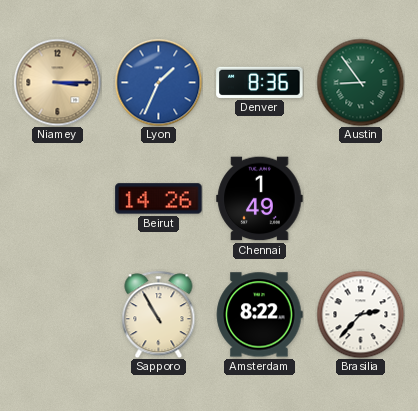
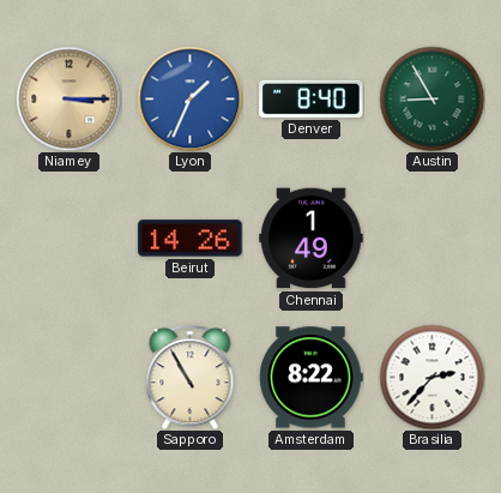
Denver: 8:36 -> 8:40
Austin: 8:54 -> 8:55
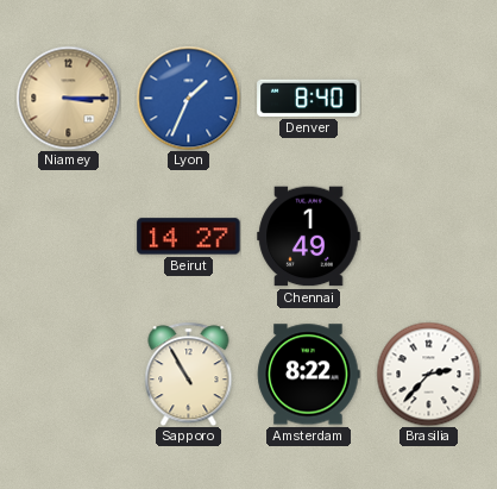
Austin: 8:55 -> none
Beirut: 14:26 -> 14:27
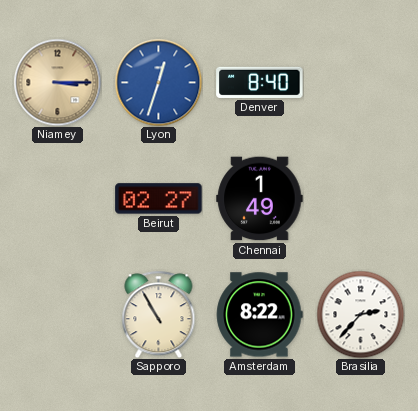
Lyon: 1:34 -> 12:33
Beirut: 14:27 -> 02:27
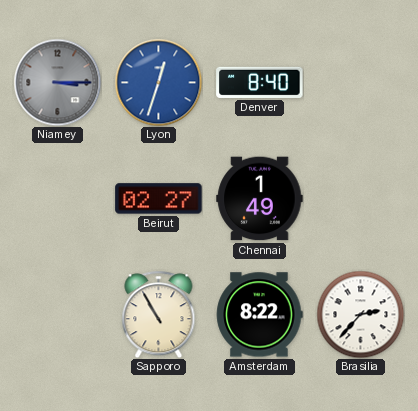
Niamey dial: champagne -> grey
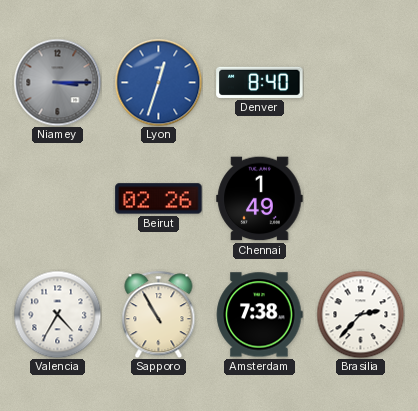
Beirut: 02:27 -> 02:26
Valencia: none -> 4:35
Amsterdam: 8:22 -> 7:38
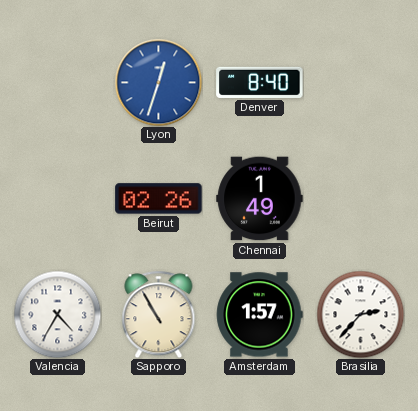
Niamey: 3:15 -> none
Amsterdam: 7:38 -> 1:57
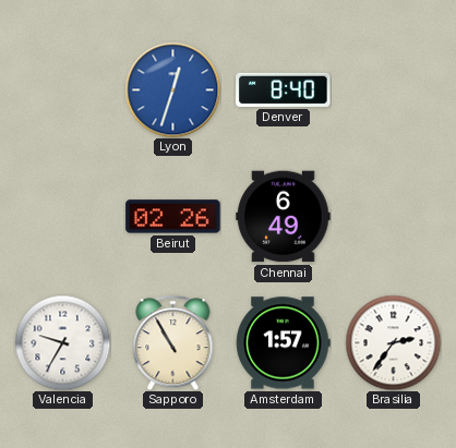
Chennai: 1:49 -> 6:49
Valencia: 4:35 -> 9:35
Brasilia: 2:37 -> 2:36
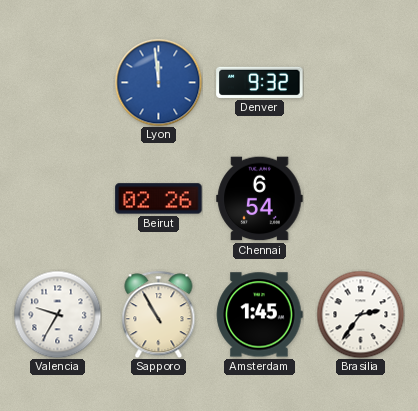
Lyon: 12:33 -> 11:59
Denver: 8:40 -> 9:32
Chennai: 6:49 -> 6:54
Amsterdam: 1:57 -> 1:45
